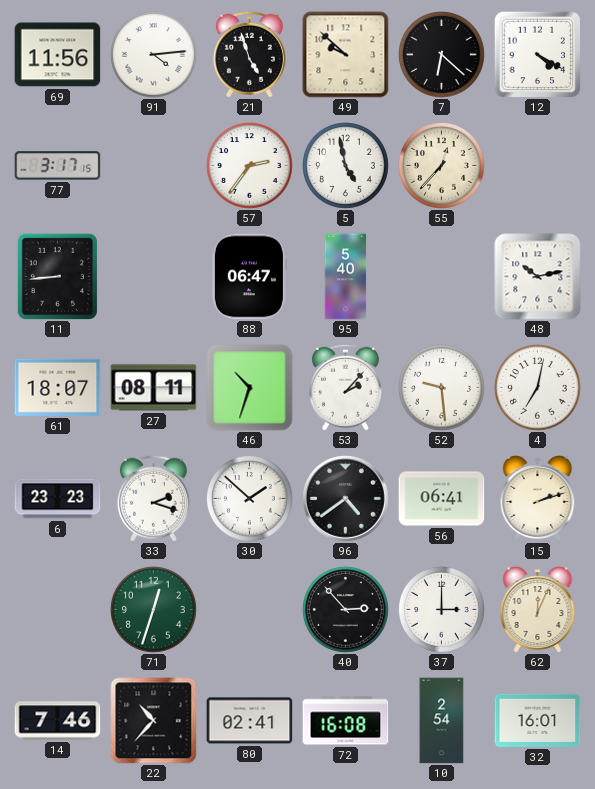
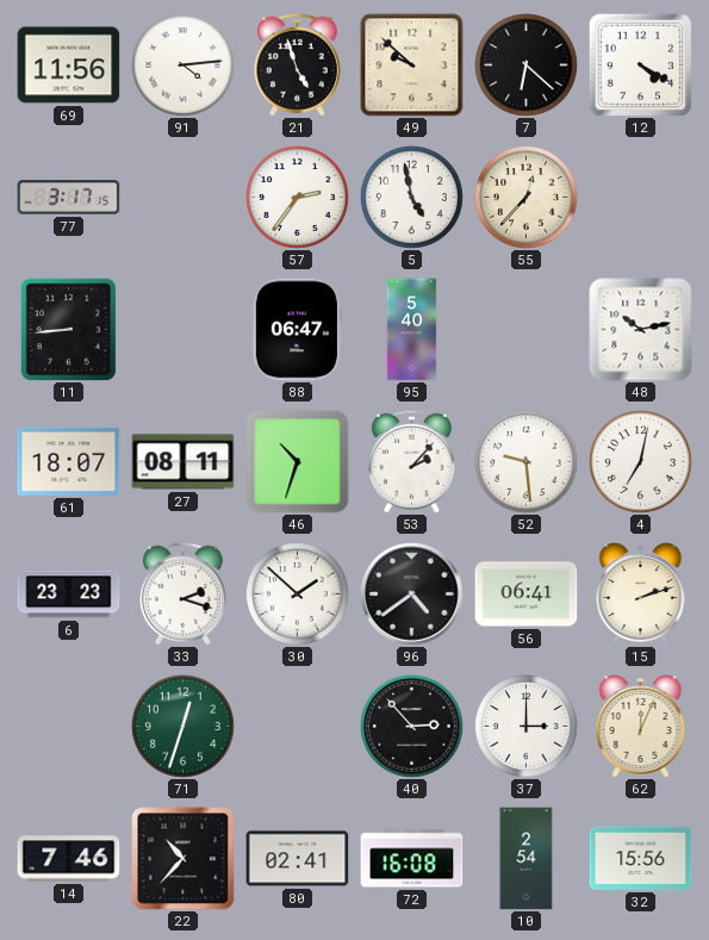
32: 16:01 -> 15:56
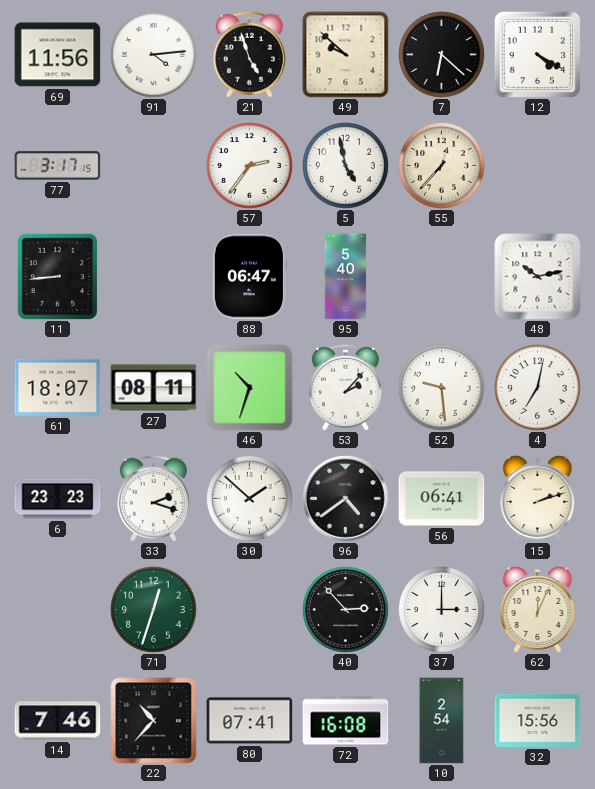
80: 02:41 -> 07:41
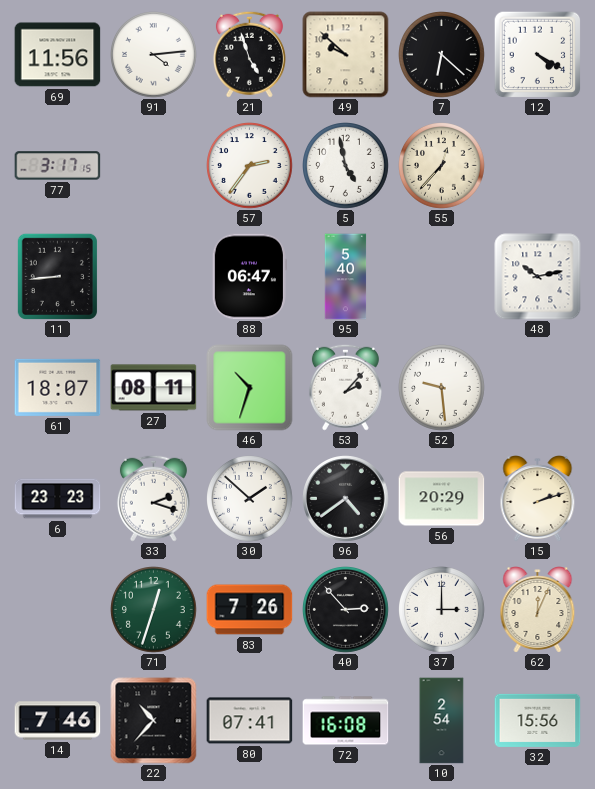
4: 7:02 -> none
56: 06:41 -> 20:29
83: none -> 7:26
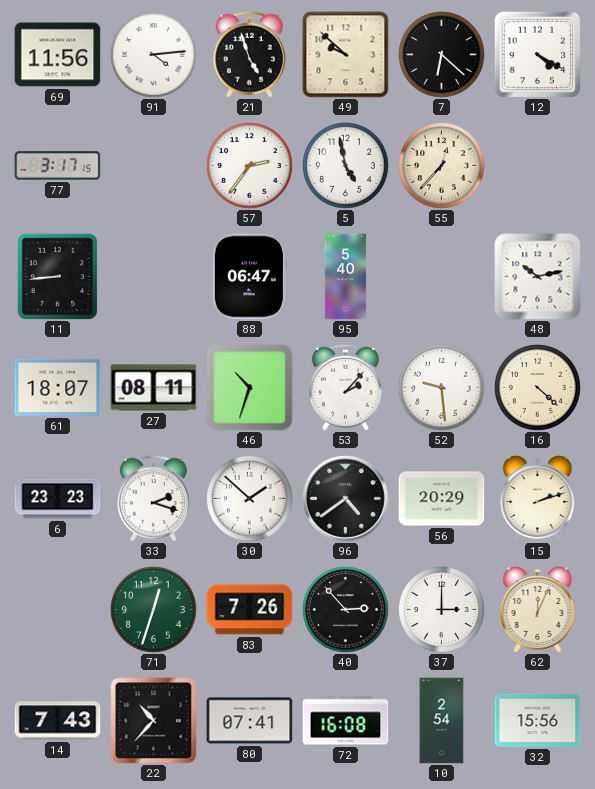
16: none -> 4:22
14: 7:46 -> 7:43
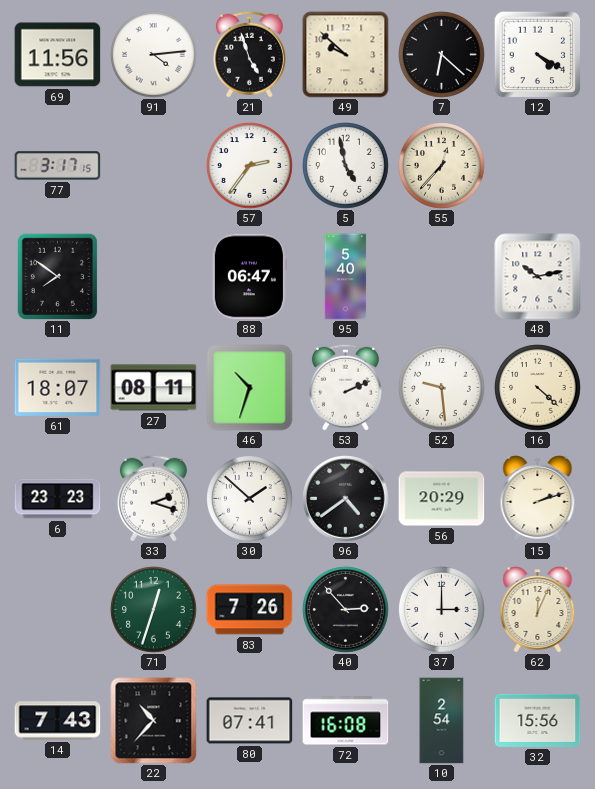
11: 8:44 -> 7:51
53: 2:07 -> 2:11
